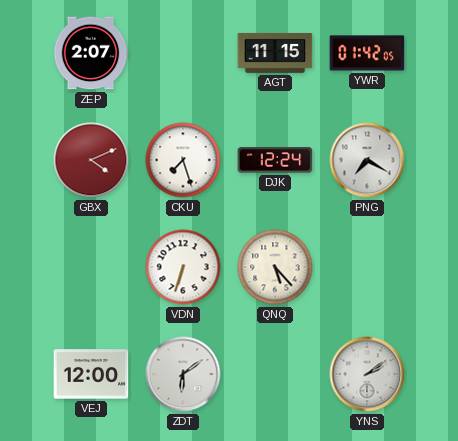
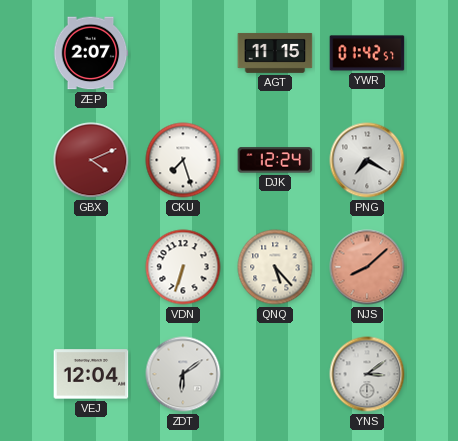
YWR: 01:42:05 -> 01:42:57
NJS: none -> 8:08
VEJ: 12:00 -> 12:04
YNS: 2:09 -> 3:09
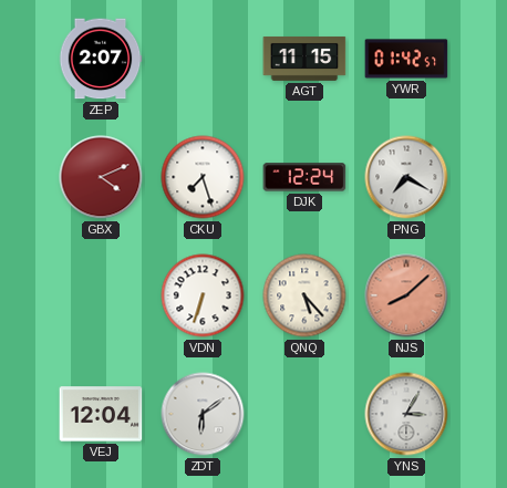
YNS: 3:09 -> 3:05
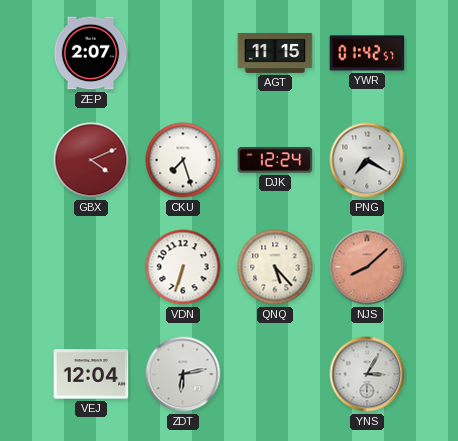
ZDT: 6:09 -> 6:13
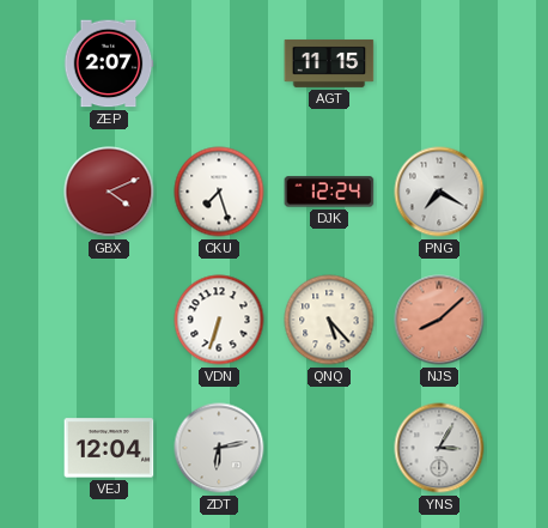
YWR: 01:42 -> none
